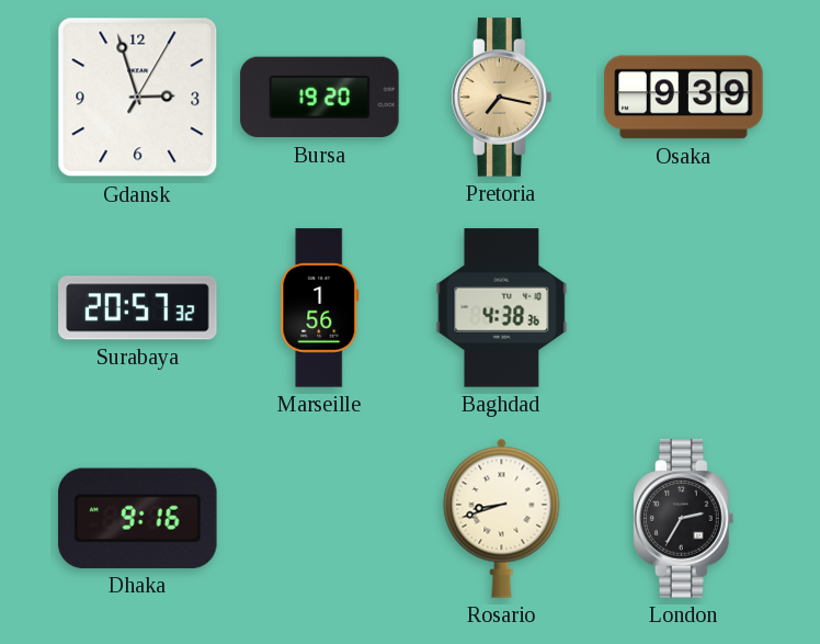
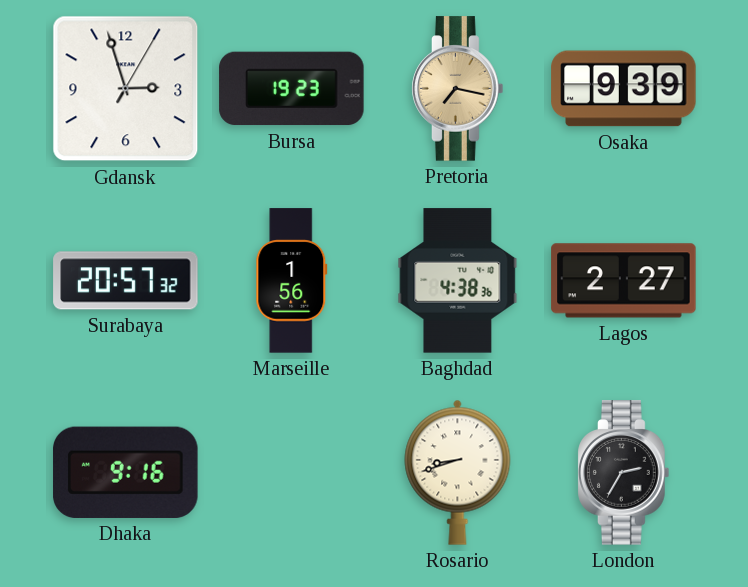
Bursa: 19:20 -> 19:23
Lagos: none -> 2:27
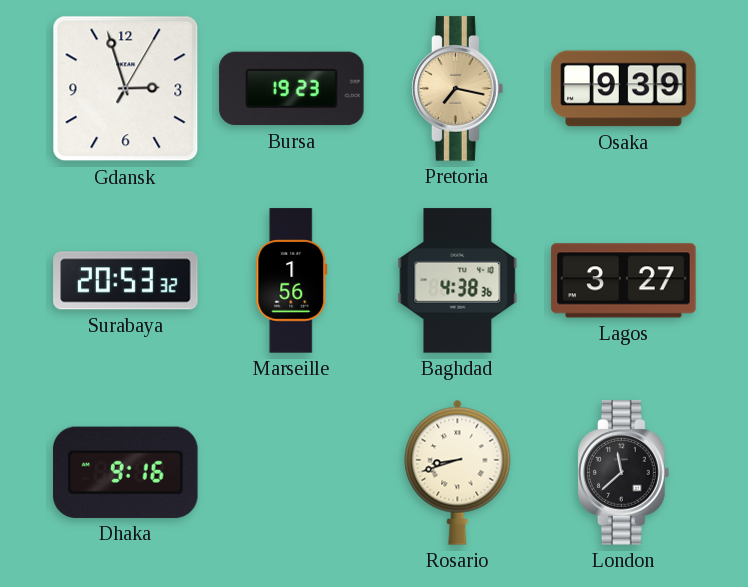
Surabaya: 20:57 -> 20:53
Lagos: 2:27 -> 3:27
London: 2:35 -> 11:38
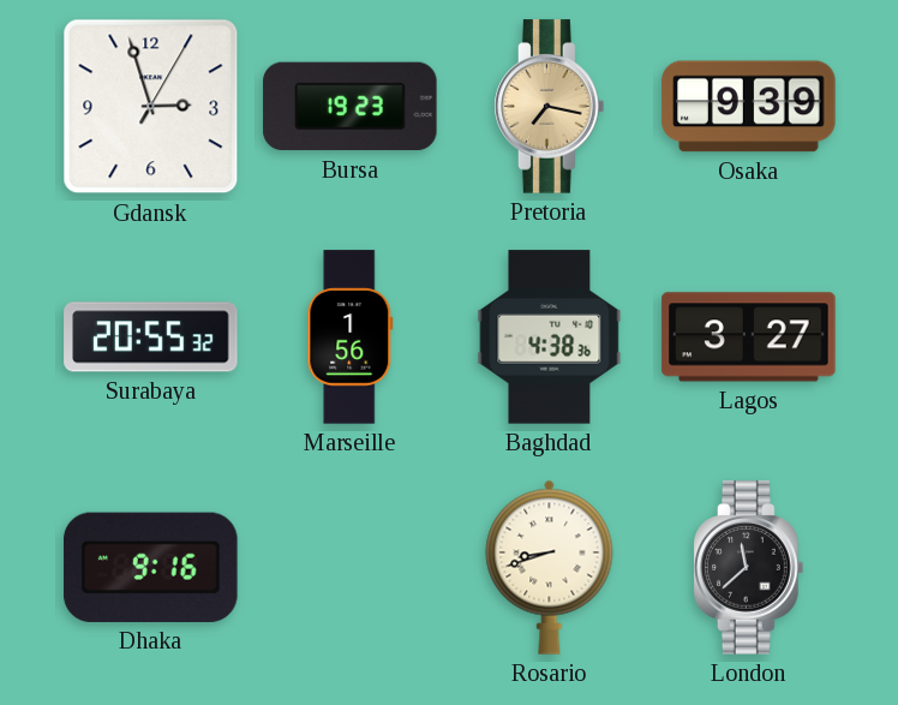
Surabaya: 20:53 -> 20:55
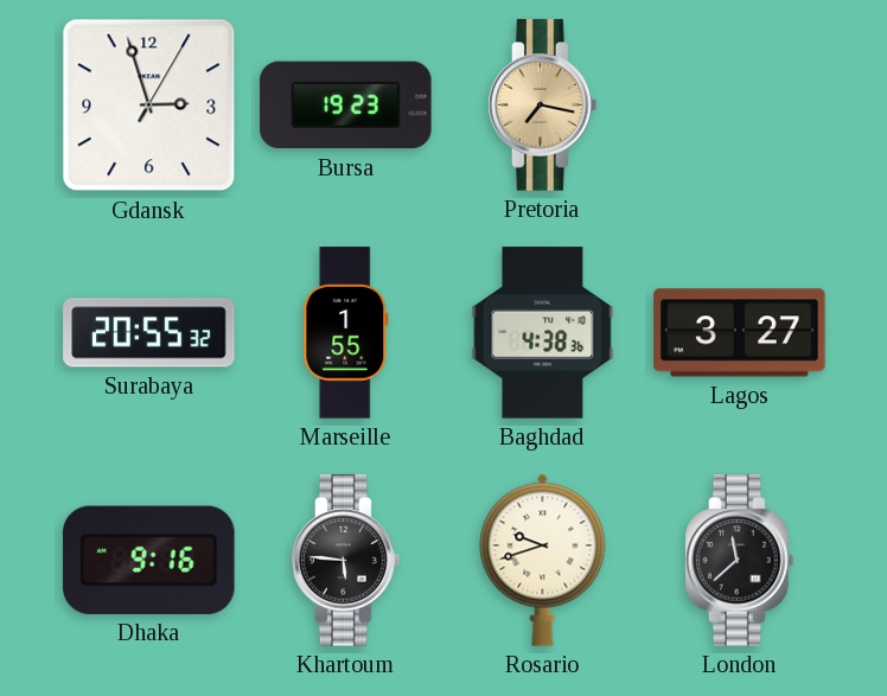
Osaka: 9:39 -> none
Marseille: 1:56 -> 1:55
Khartoum: none -> 5:46
Rosario: 8:42 -> 9:42
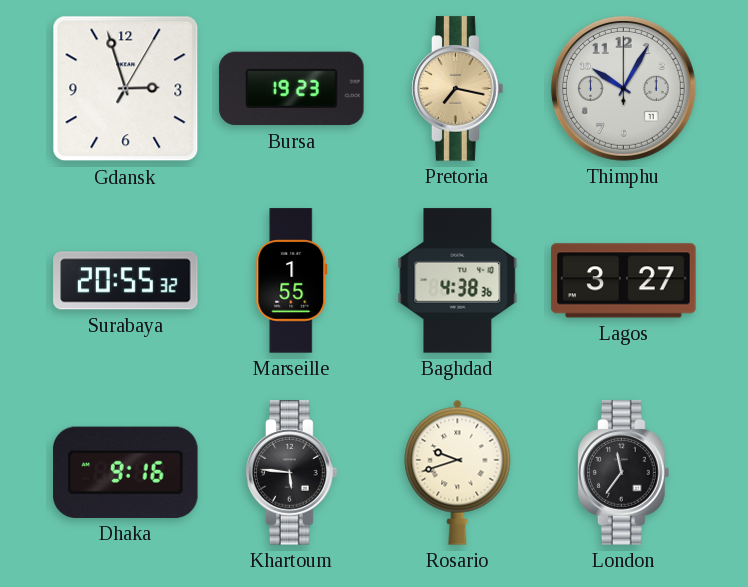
Thimphu: none -> 10:05
London: 11:38 -> 11:36
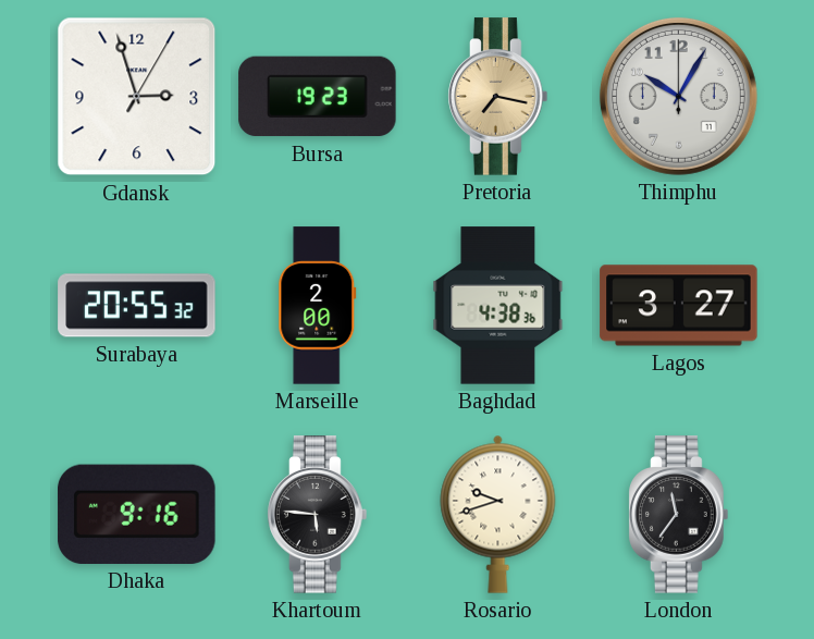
Marseille: 1:55 -> 2:00
